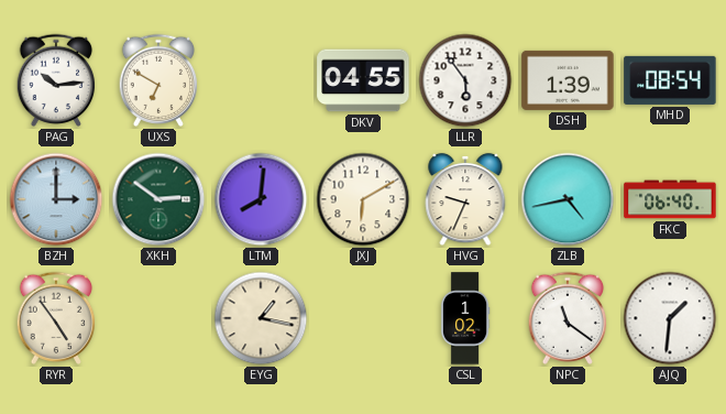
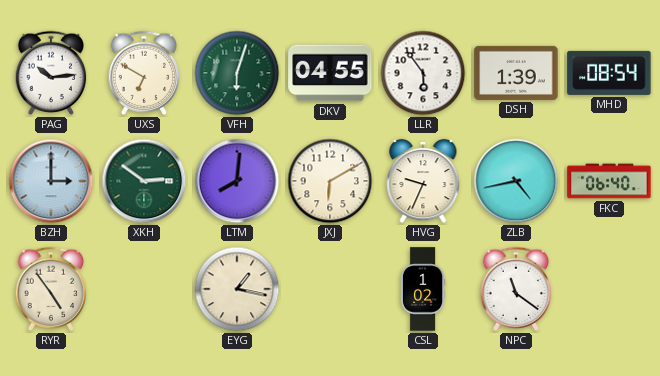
VFH: none -> 6:03
AJQ: 1:31 -> none
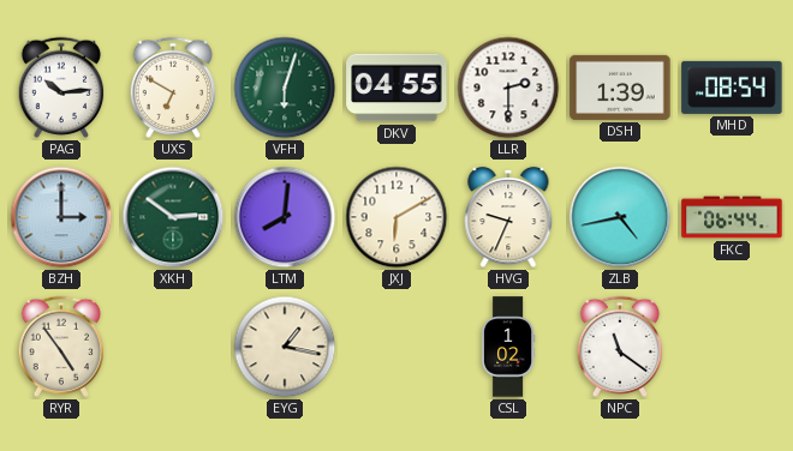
LLR: 5:54 -> 2:30
FKC: 06:40 -> 06:44
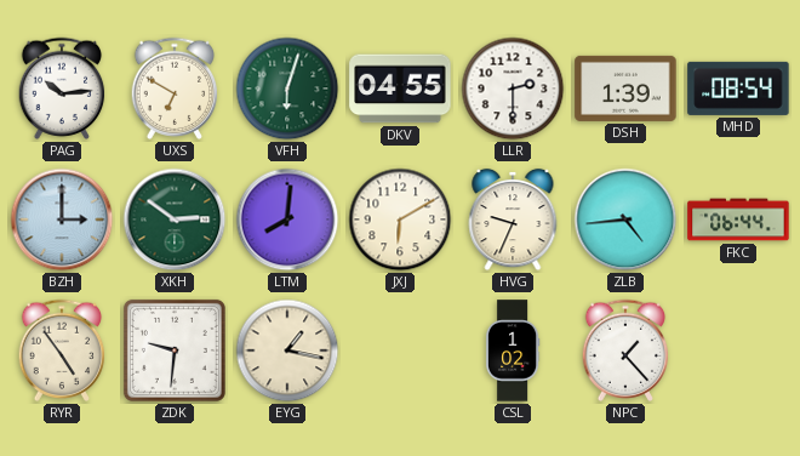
ZLB: 4:43 -> 4:44
ZDK: none -> 9:31
NPC: 11:21 -> 1:23
